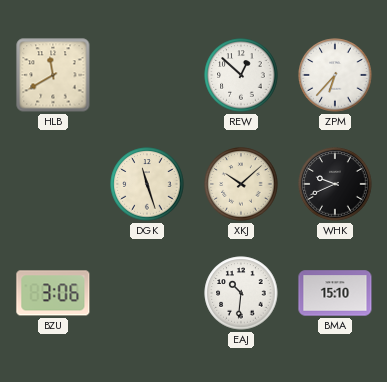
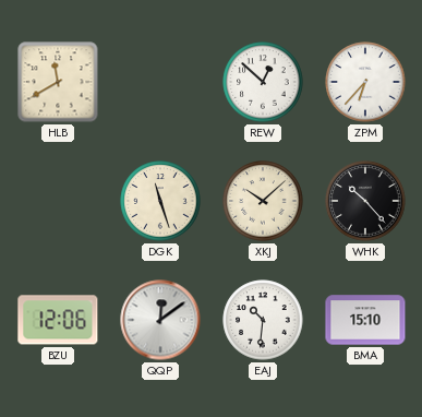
WHK: 9:41 -> 10:23
BZU: 3:06 -> 12:06
QQP: none -> 12:09
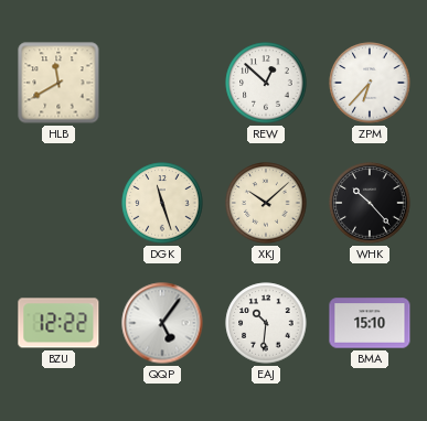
BZU: 12:06 -> 12:22
QQP: 12:09 -> 5:06
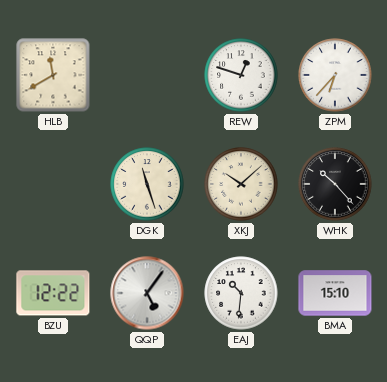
REW: 12:52 -> 12:48
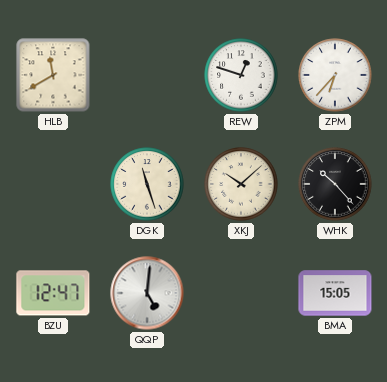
BZU: 12:22 -> 12:47
QQP: 5:06 -> 5:01
EAJ: 10:31 -> none
BMA: 15:10 -> 15:05
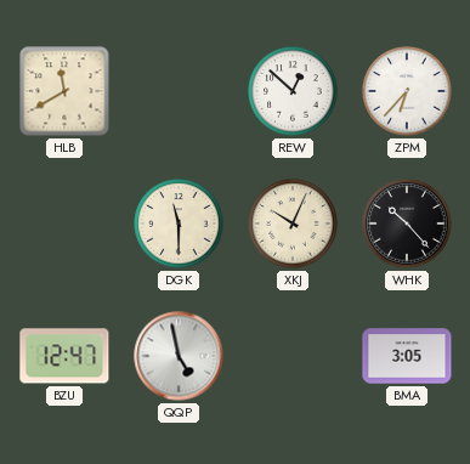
REW: 12:48 -> 12:52
DGK: 11:27 -> 11:30
XKJ: 10:08 -> 10:04
QQP: 5:01 -> 4:58
BMA: 15:05 -> 3:05
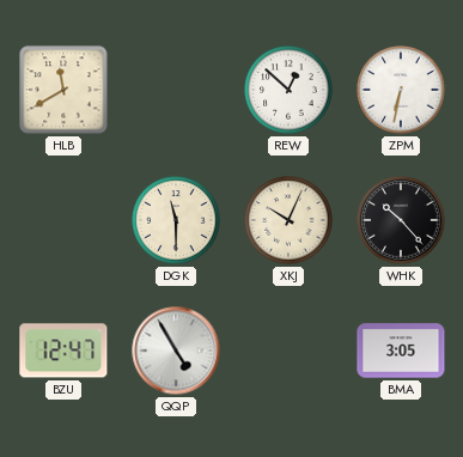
ZPM: 6:37 -> 6:32
QQP: 4:58 -> 4:55
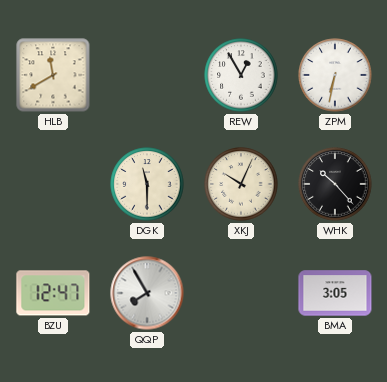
REW: 12:52 -> 12:55
QQP: 4:55 -> 7:55
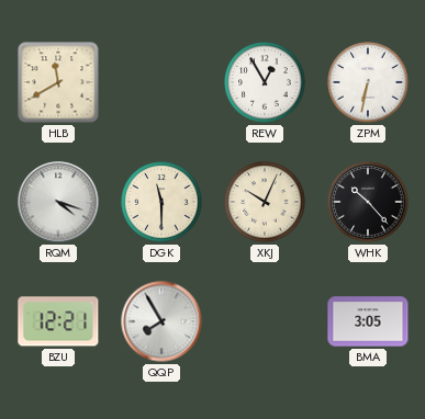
RQM: none -> 4:18
BZU: 12:47 -> 12:21
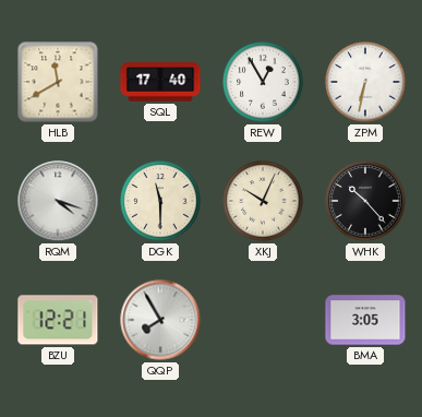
SQL: none -> 17:40
